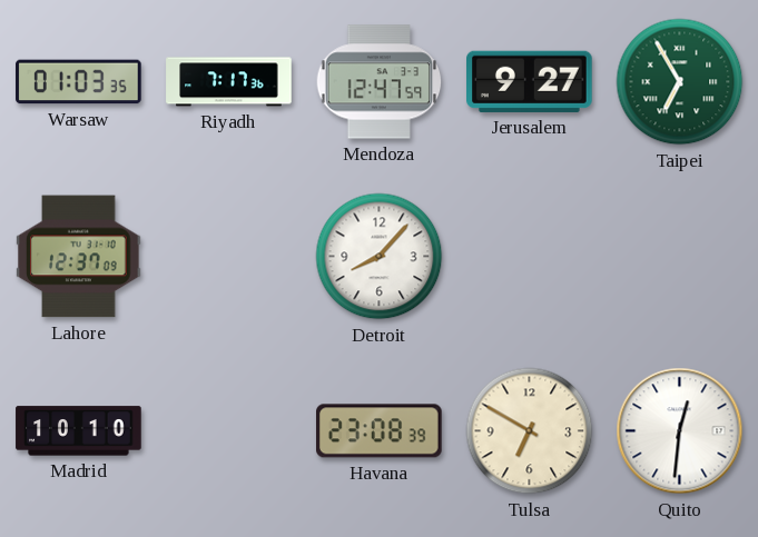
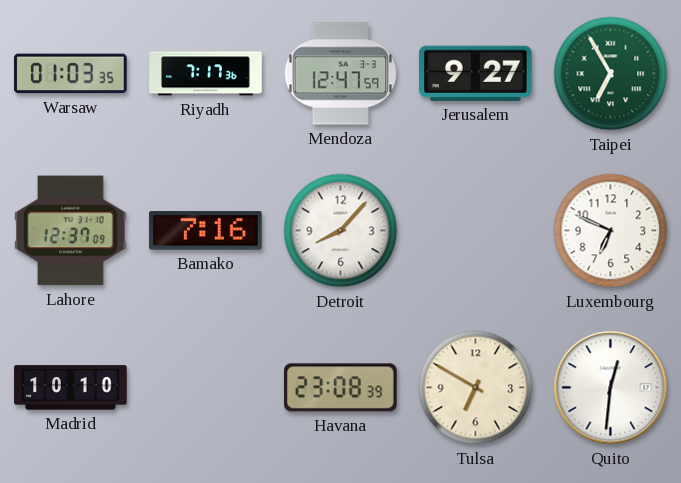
Bamako: none -> 7:16
Luxembourg: none -> 6:49
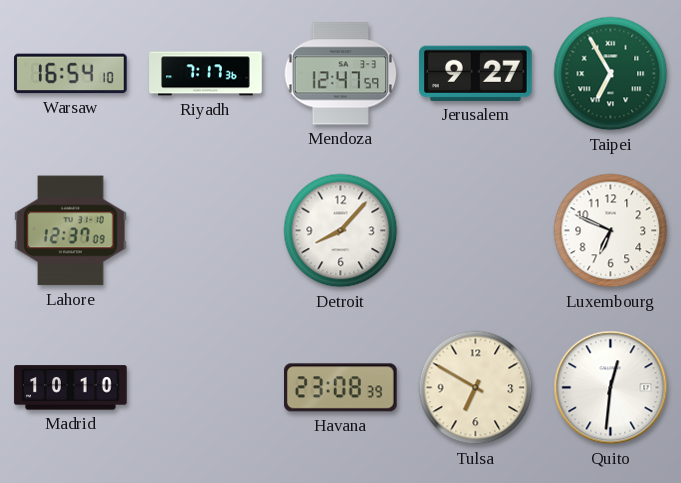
Warsaw: 01:03 -> 16:54
Bamako: 7:16 -> none
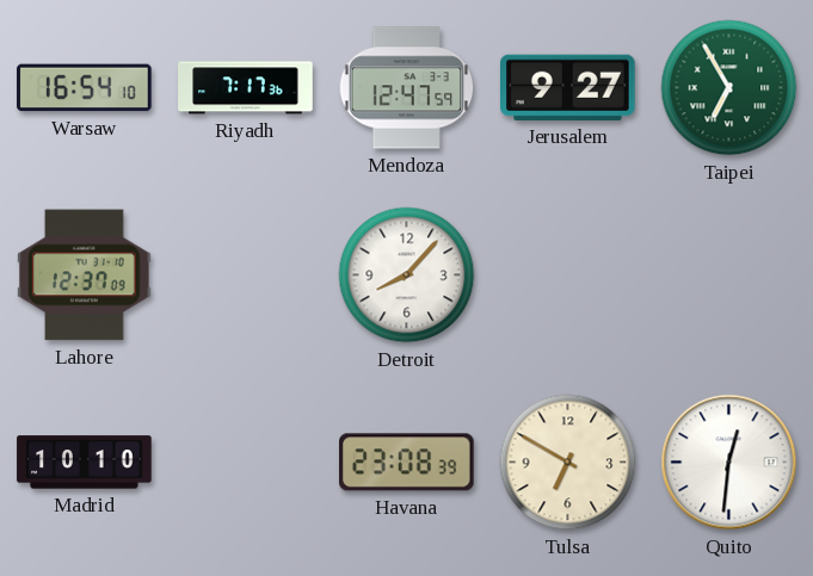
Luxembourg: 6:49 -> none
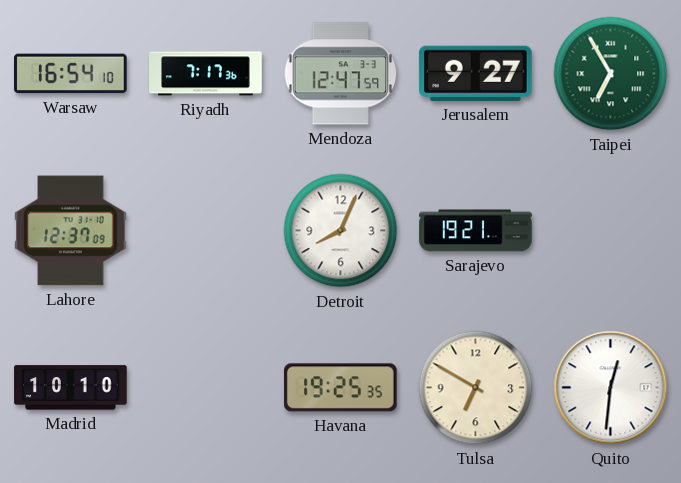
Detroit: 8:07 -> 8:04
Sarajevo: none -> 19:21
Havana: 23:08 -> 19:25
